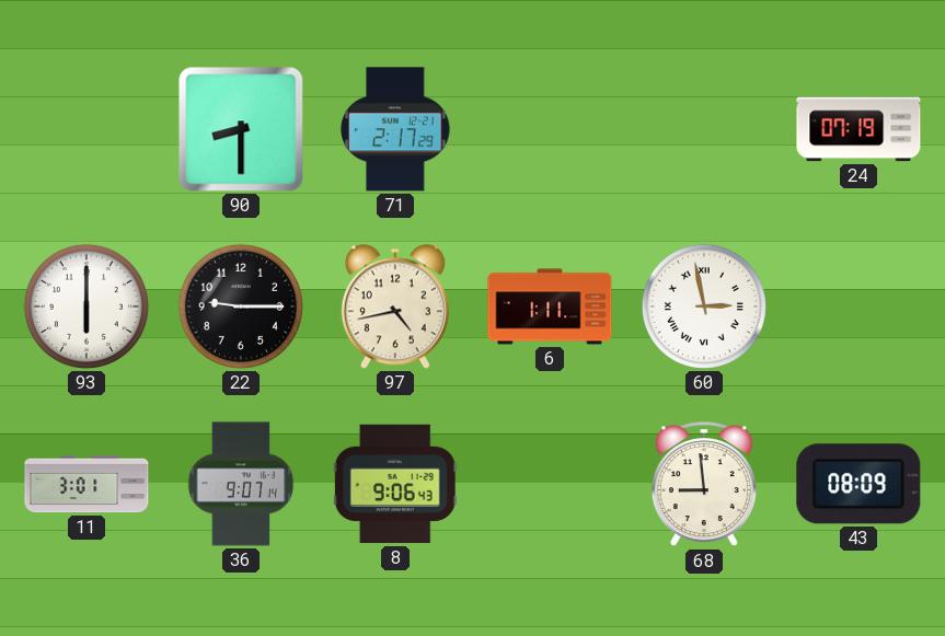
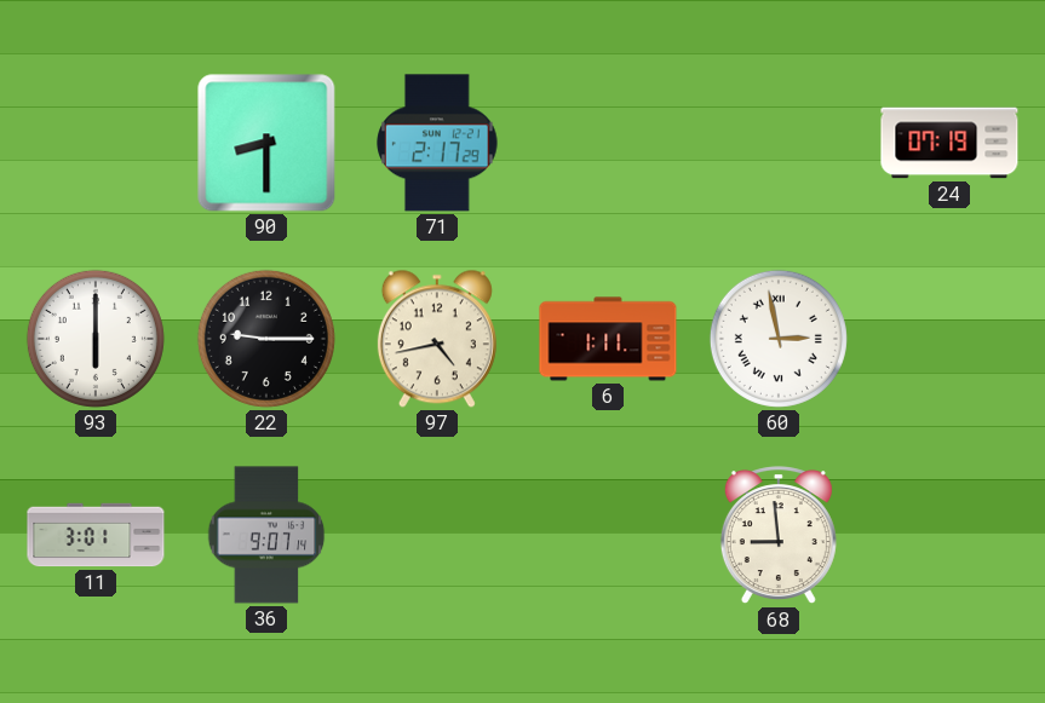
8: 9:06 -> none
43: 08:09 -> none
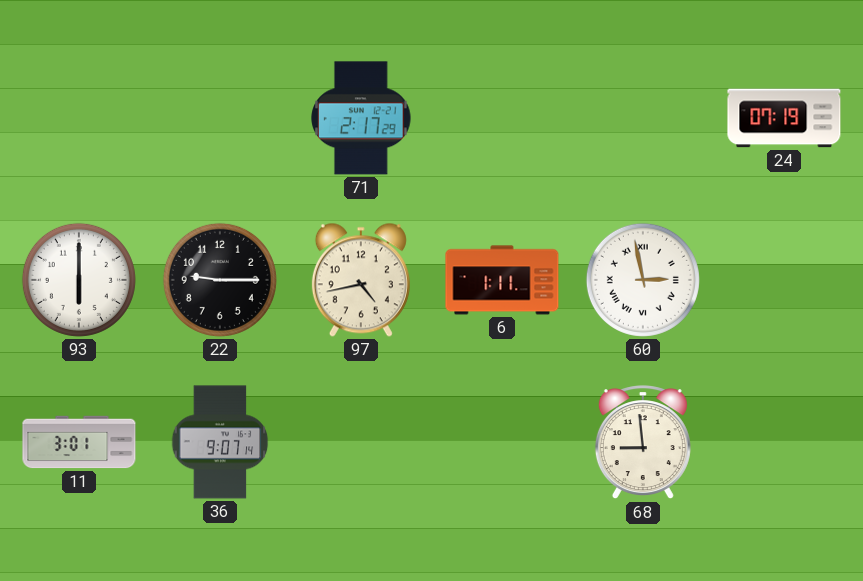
90: 8:30 -> none
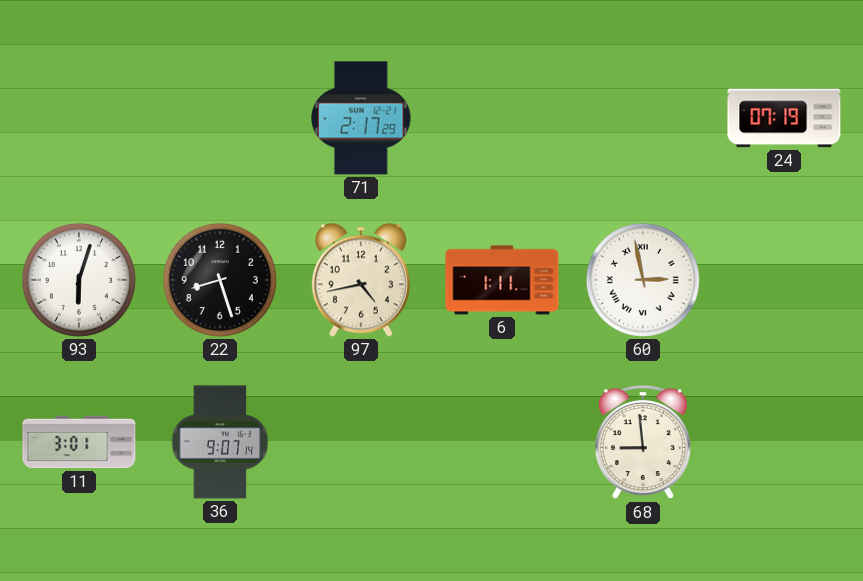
93: 6:00 -> 6:03
22: 9:15 -> 8:27
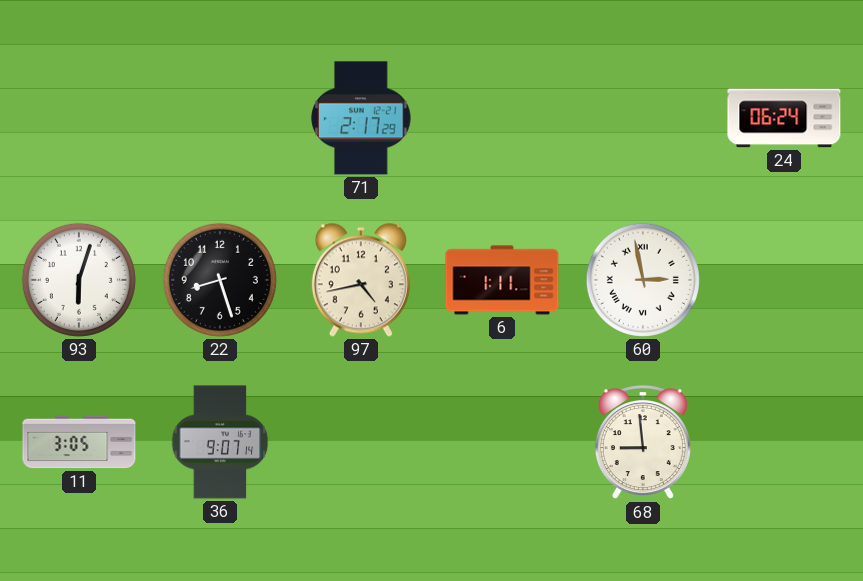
24: 07:19 -> 06:24
11: 3:01 -> 3:05
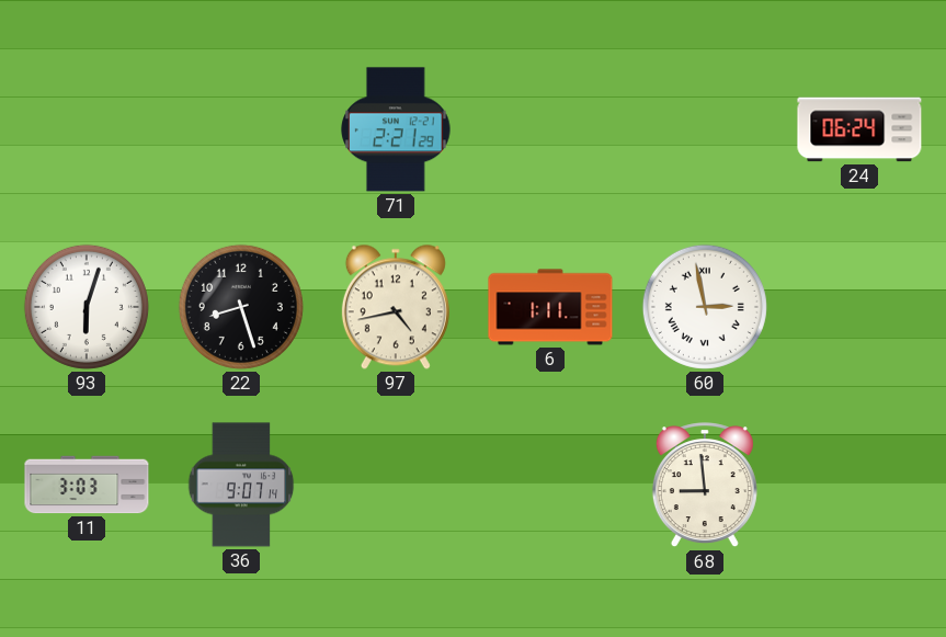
71: 2:17 -> 2:21
11: 3:05 -> 3:03
